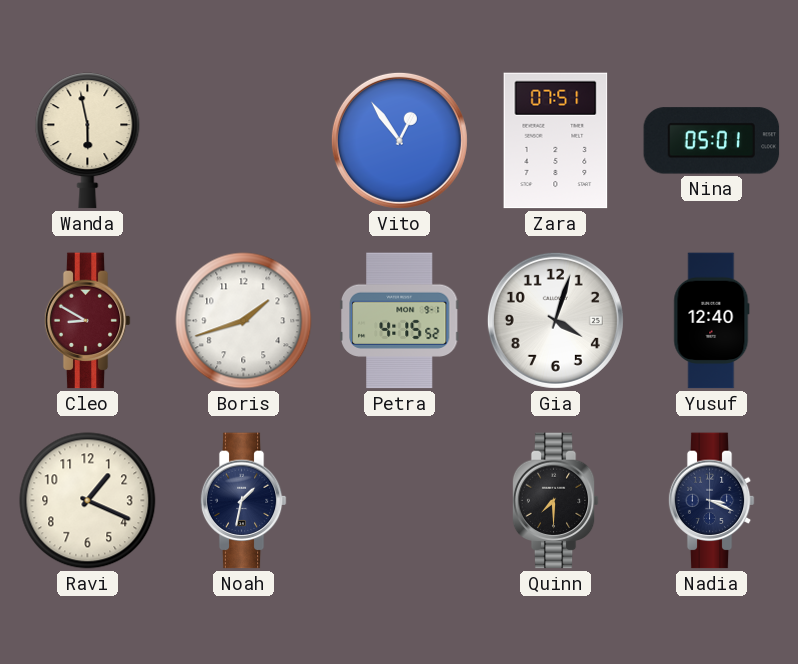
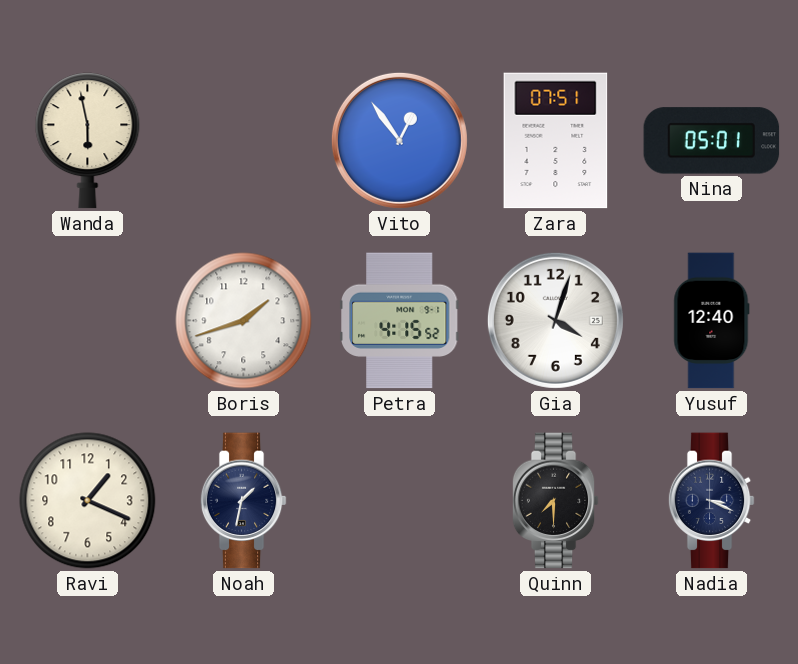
Cleo: 8:50 -> none
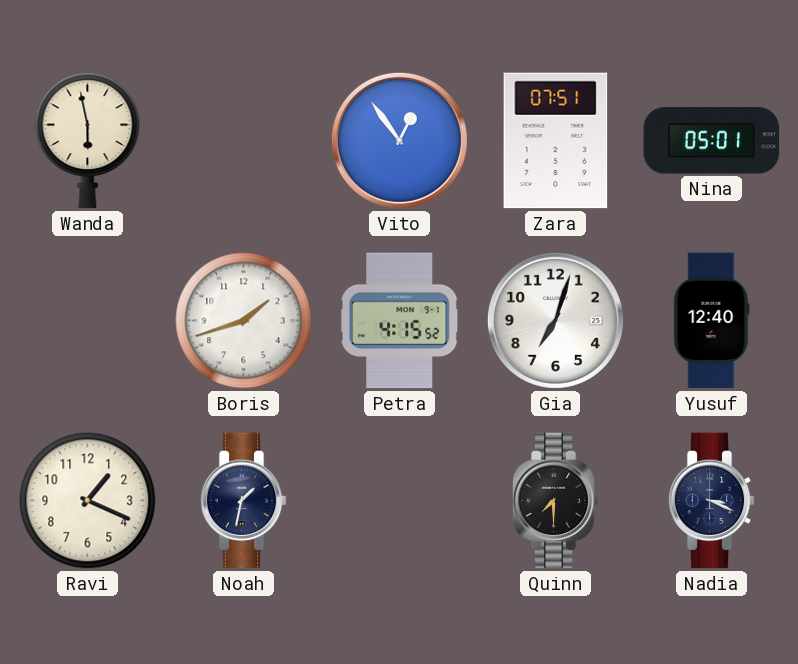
Gia: 4:03 -> 7:03
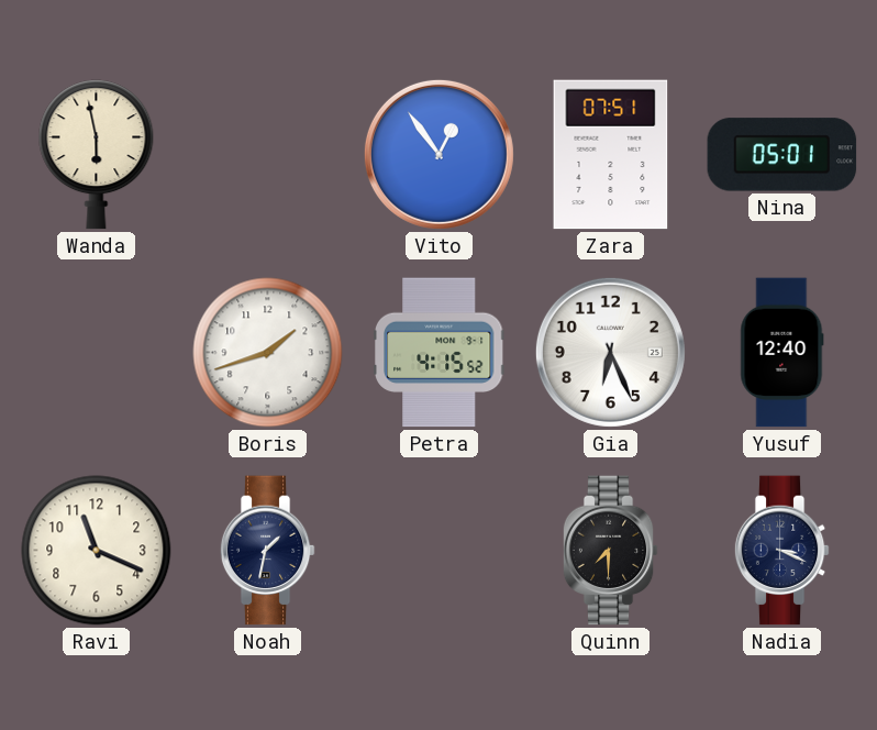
Gia: 7:03 -> 6:26
Ravi: 1:19 -> 11:19
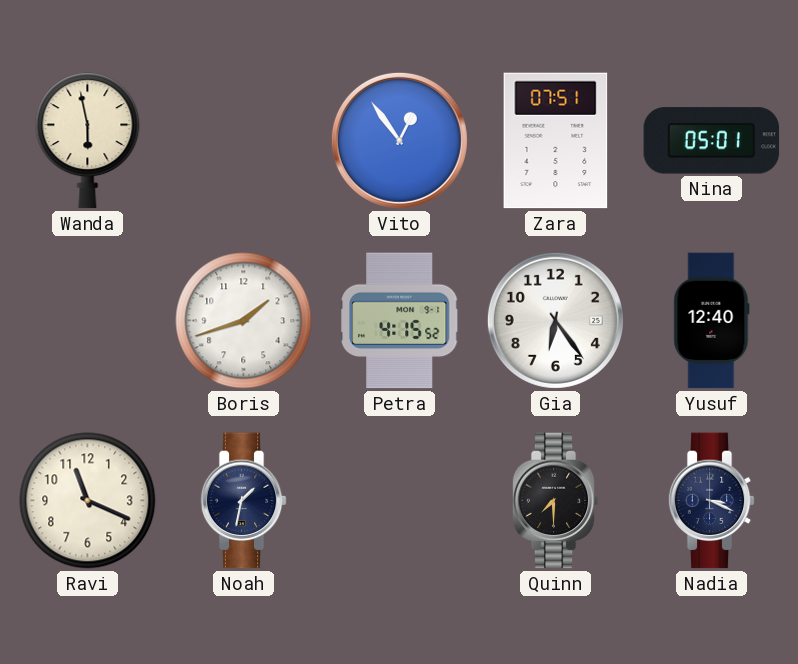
Gia: 6:26 -> 6:24
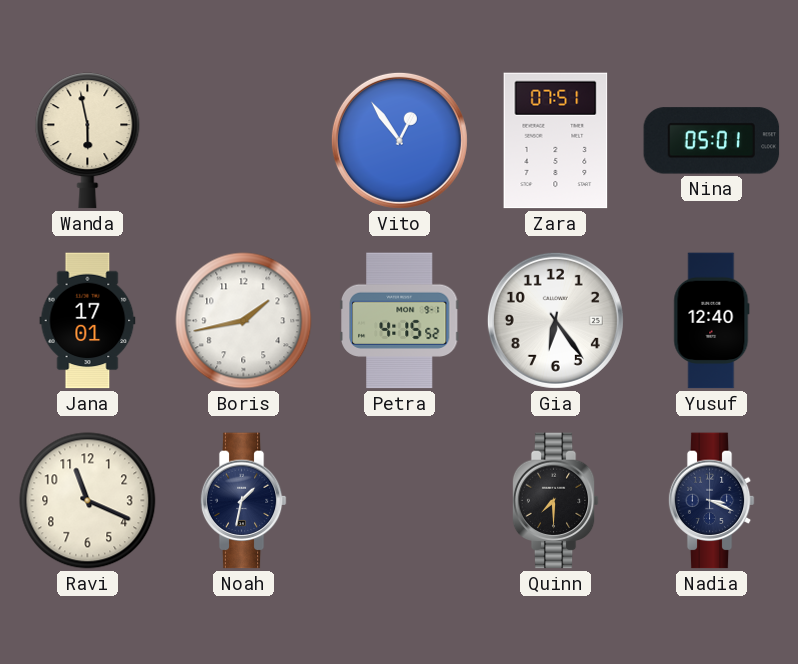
Jana: none -> 17:01
Boris: 1:42 -> 1:43
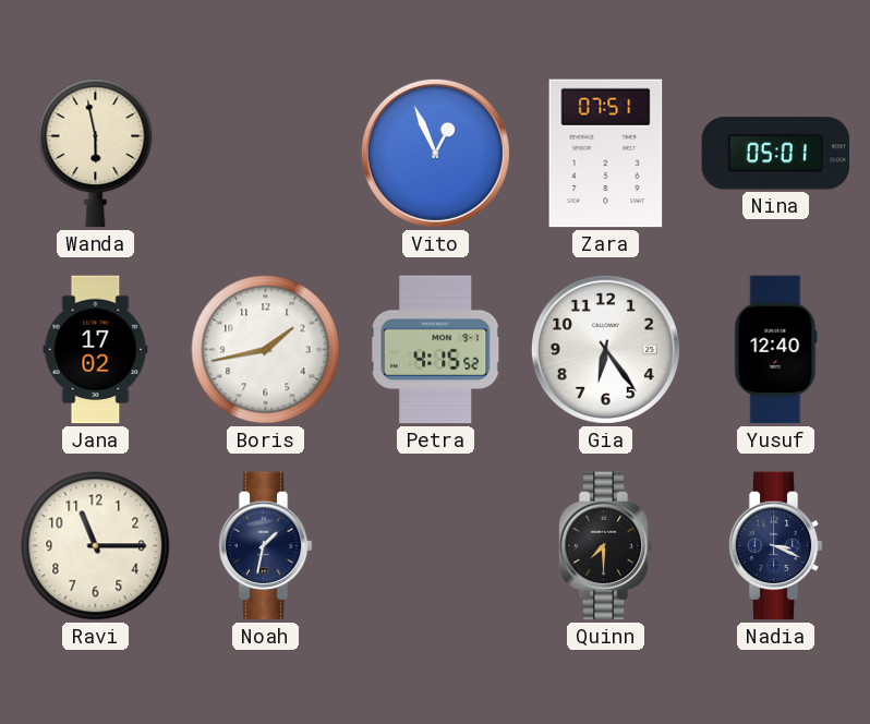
Vito: 12:54 -> 12:56
Jana: 17:01 -> 17:02
Ravi: 11:19 -> 11:15
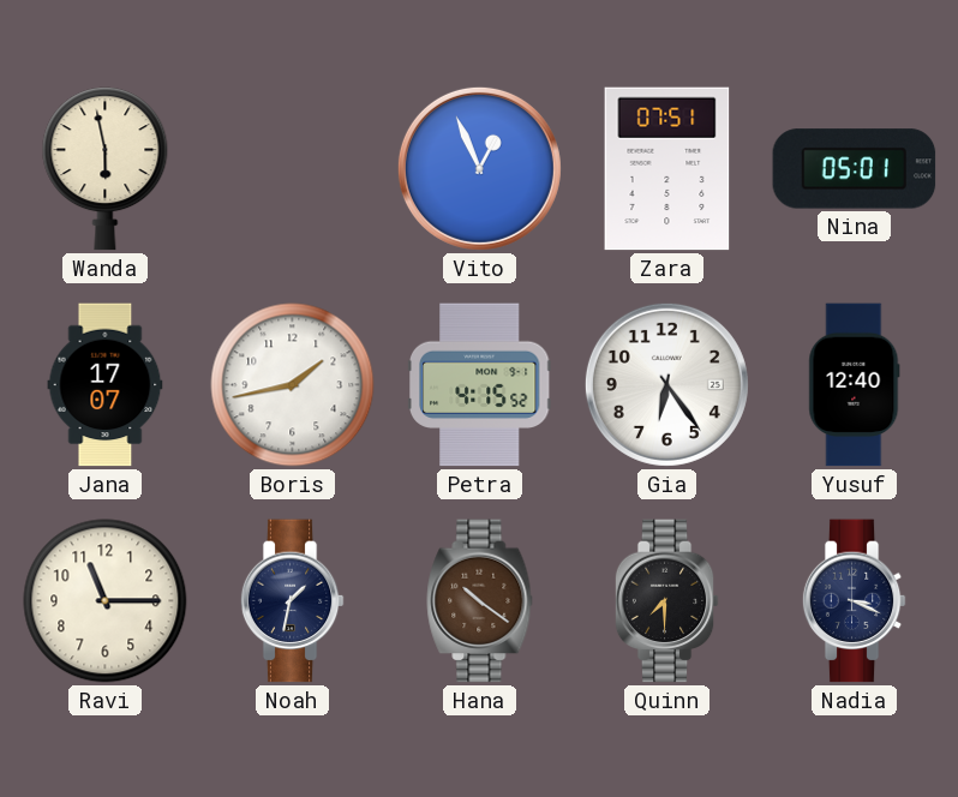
Jana: 17:02 -> 17:07
Hana: none -> 10:21
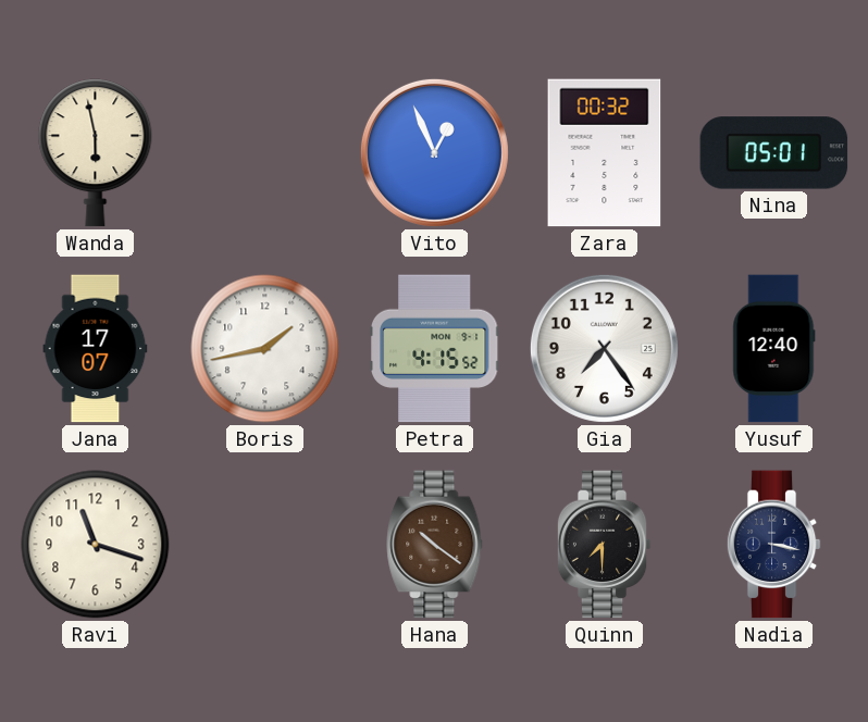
Zara: 07:51 -> 00:32
Gia: 6:24 -> 7:24
Ravi: 11:15 -> 11:18
Noah: 1:32 -> none
Nadia: 3:19 -> 3:17
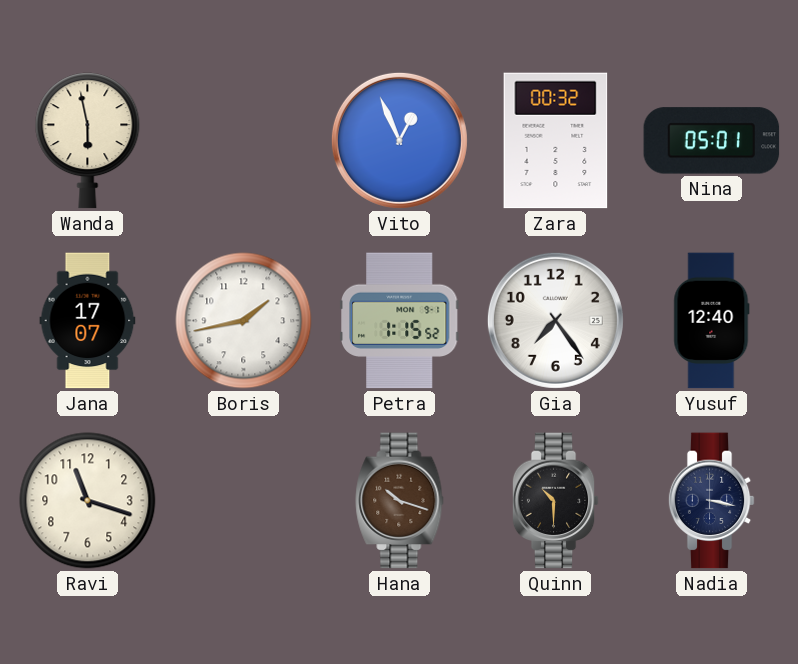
Petra: 4:15 -> 1:15
Hana: 10:21 -> 10:18
Quinn: 7:30 -> 10:30
